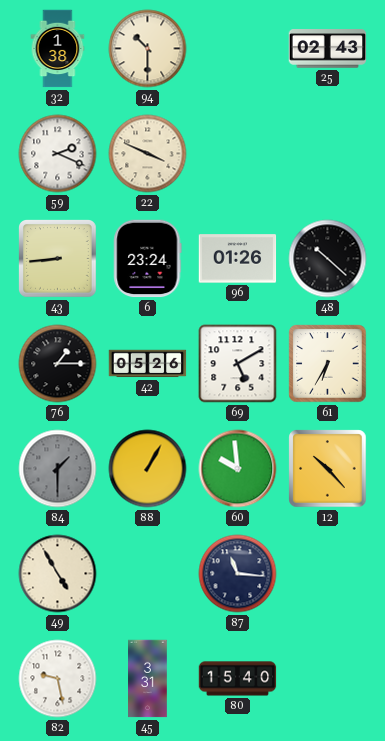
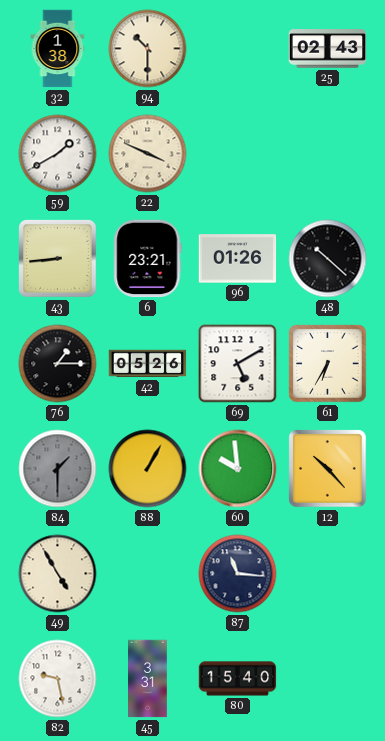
59: 2:19 -> 1:40
6: 23:24 -> 23:21
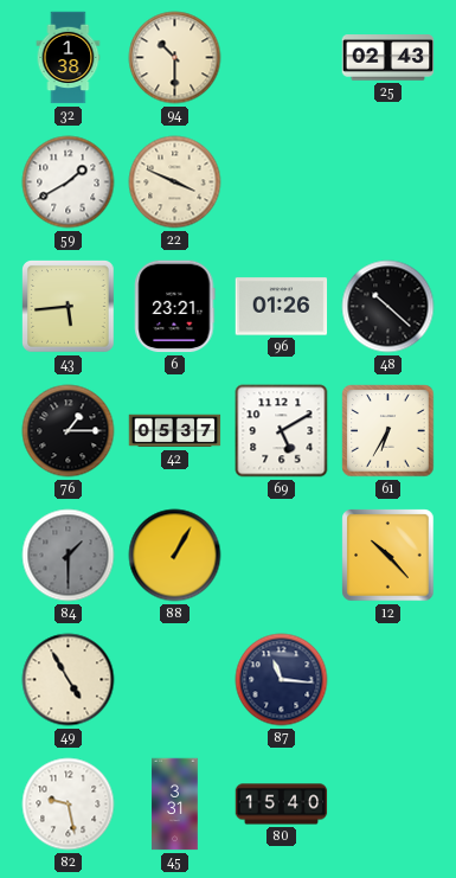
43: 8:44 -> 5:44
42: 05:26 -> 05:37
60: 9:59 -> none
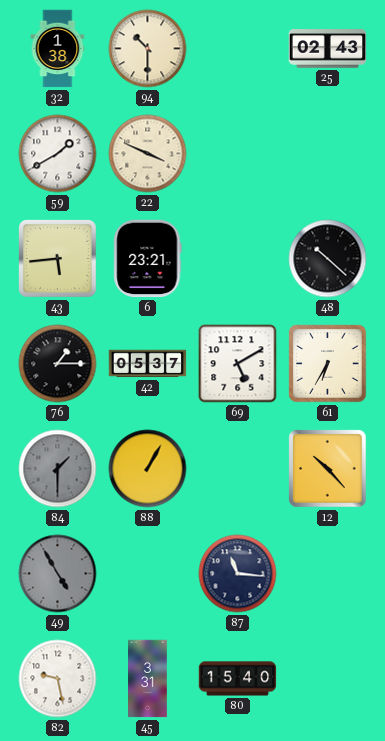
96: 01:26 -> none
49 dial: cream -> grey
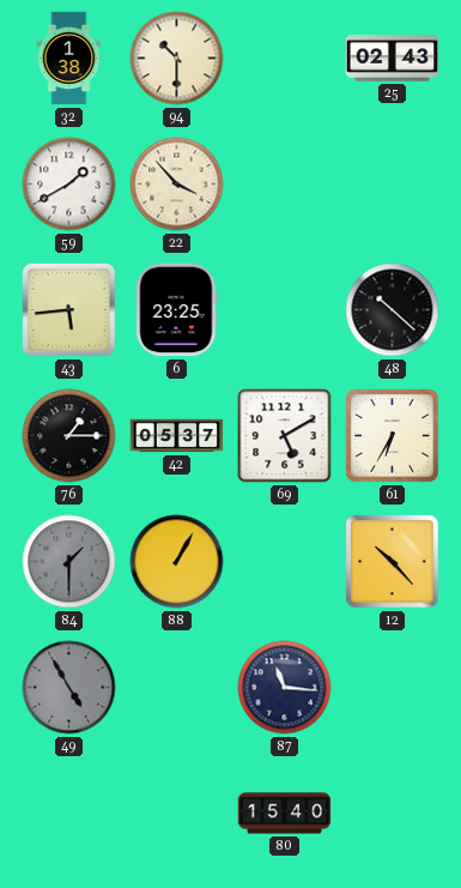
22: 3:49 -> 3:53
6: 23:21 -> 23:25
82: 9:28 -> none
45: 3:31 -> none
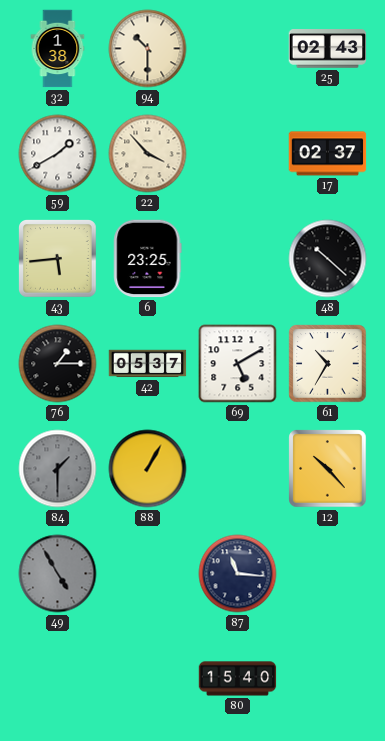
17: none -> 02:37
61: 6:35 -> 10:35
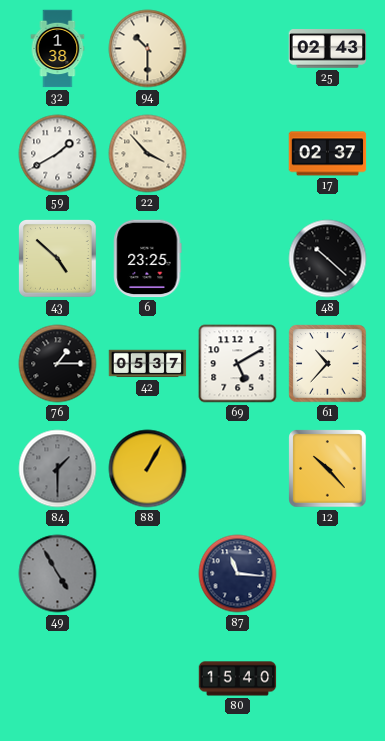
43: 5:44 -> 4:52
61: 10:35 -> 10:37
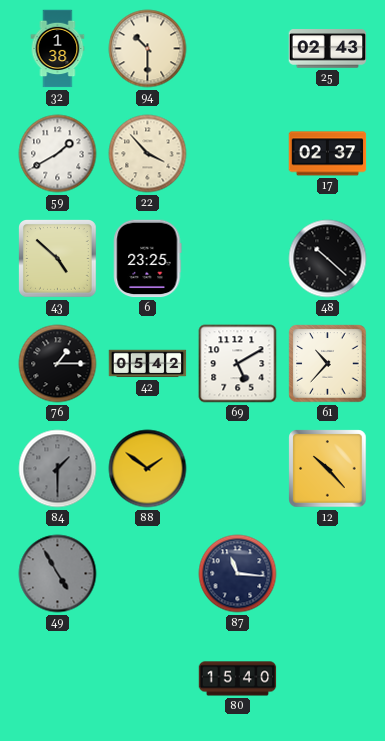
42: 05:37 -> 05:42
88: 1:05 -> 1:51
